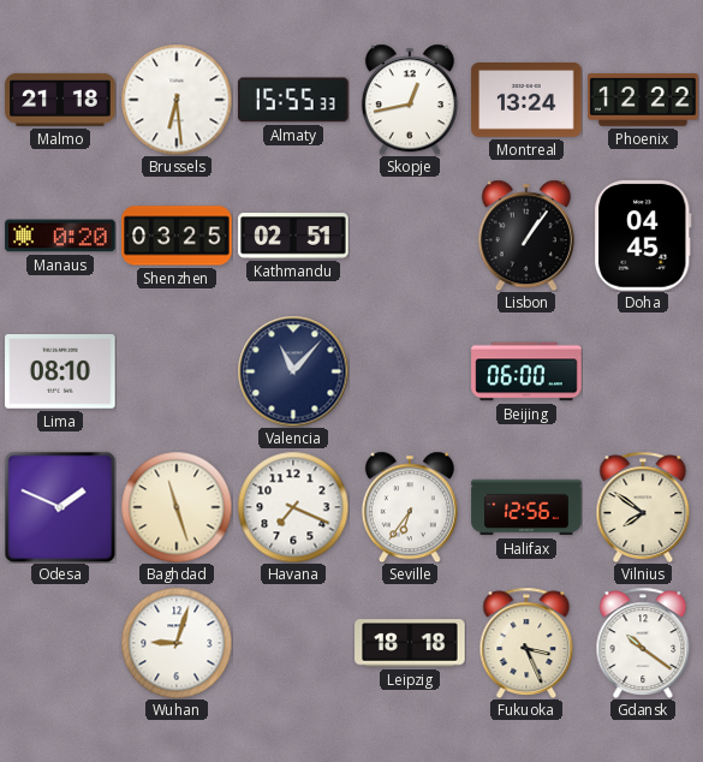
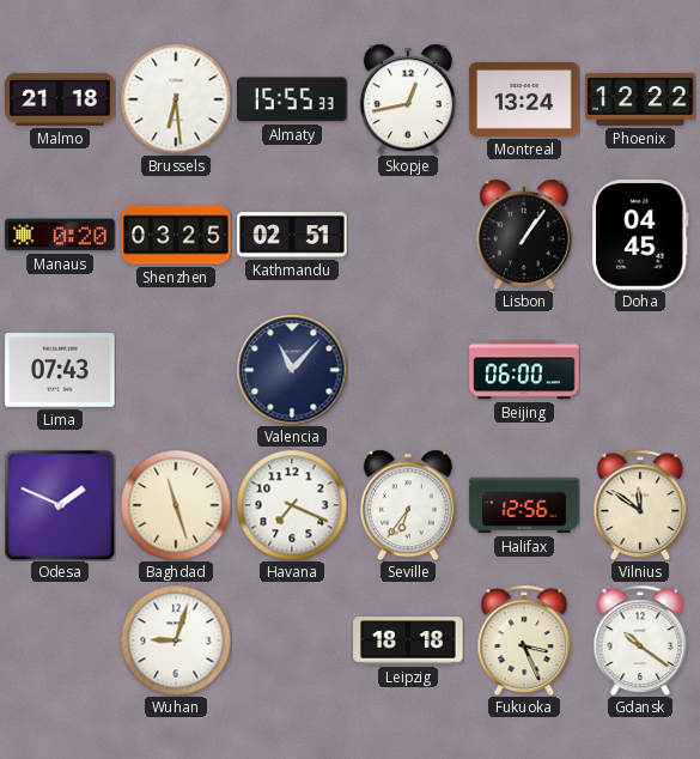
Lima: 08:10 -> 07:43
Vilnius: 7:51 -> 11:51
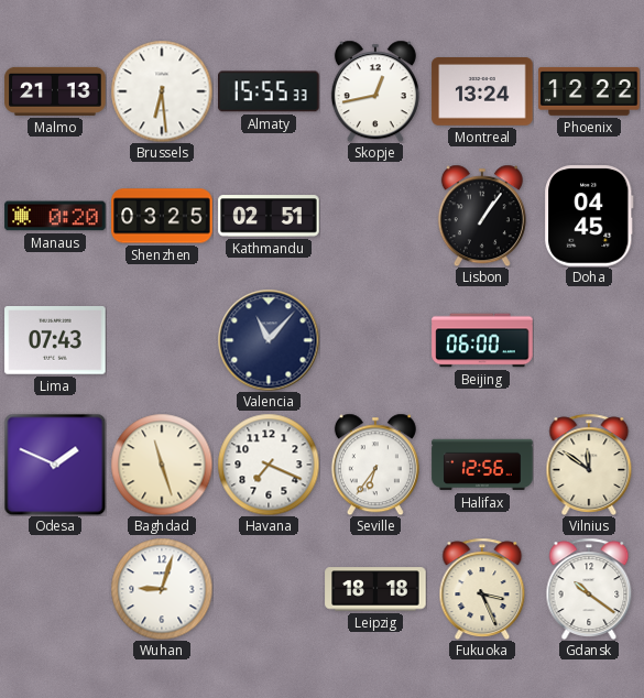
Malmo: 21:18 -> 21:13
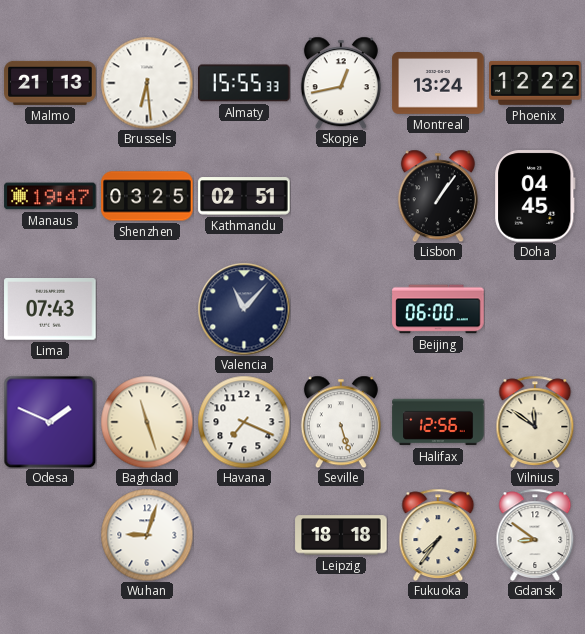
Manaus: 0:20 -> 19:47
Seville: 6:36 -> 5:27
Fukuoka: 3:26 -> 7:36
Gdansk: 10:21 -> 8:51
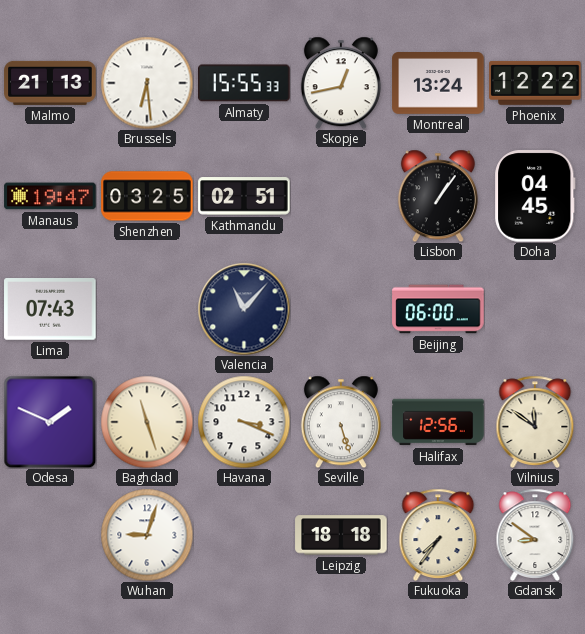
Havana: 7:19 -> 3:19
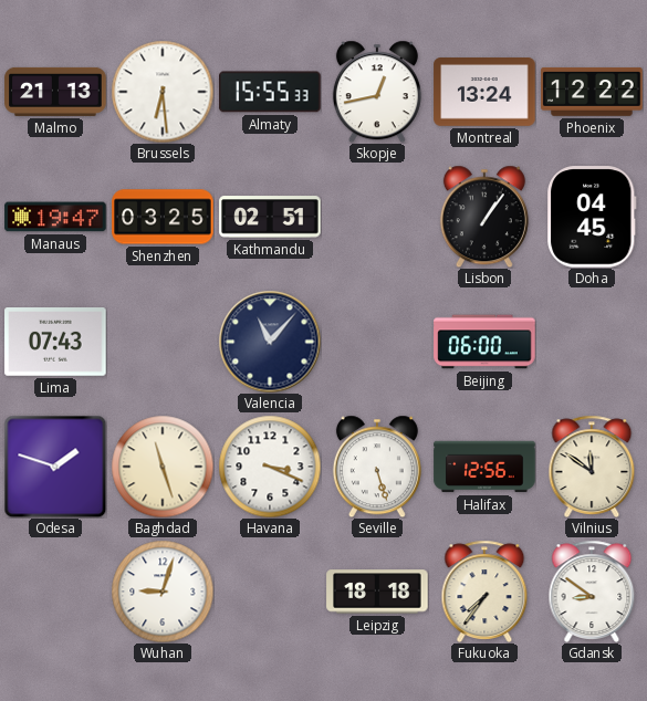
Odesa: 1:49 -> 1:48
